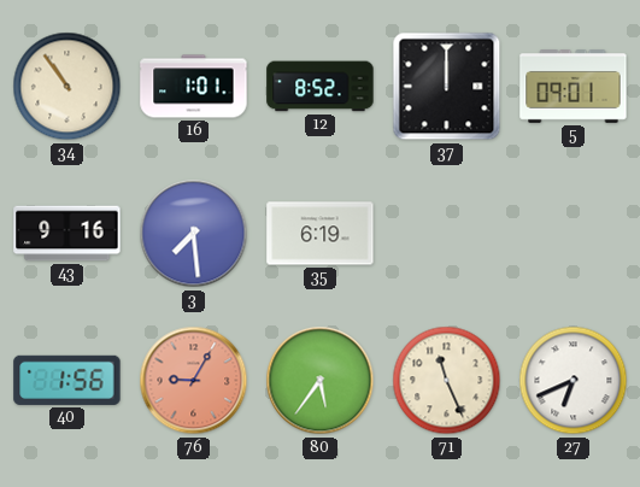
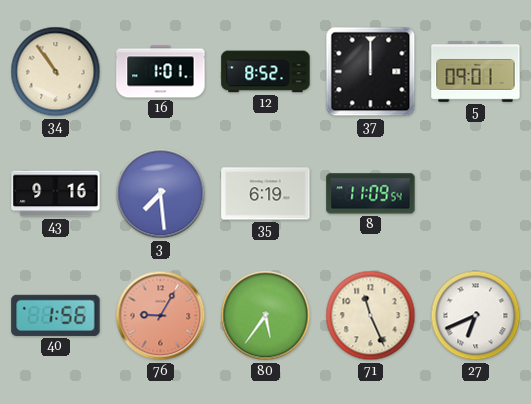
8: none -> 11:09
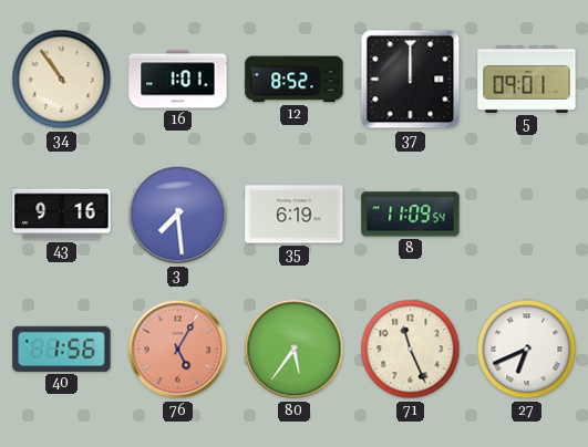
76: 9:05 -> 5:05
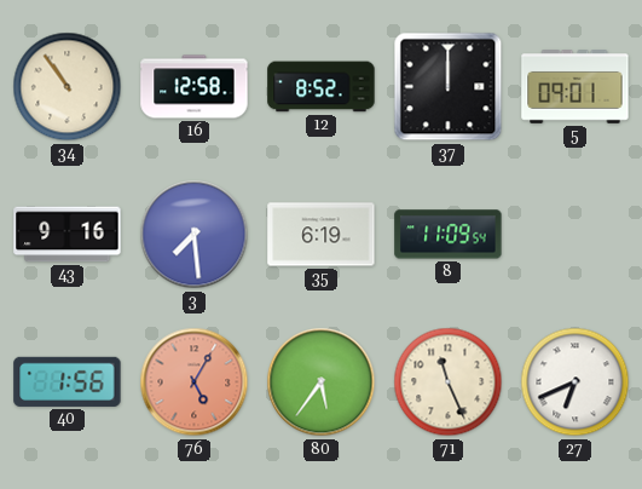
16: 1:01 -> 12:58
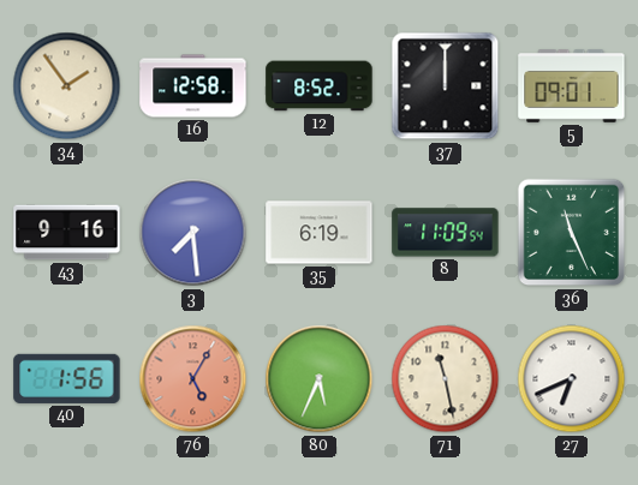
34: 10:54 -> 1:54
36: none -> 11:26
80: 5:36 -> 5:34
71: 11:26 -> 11:28
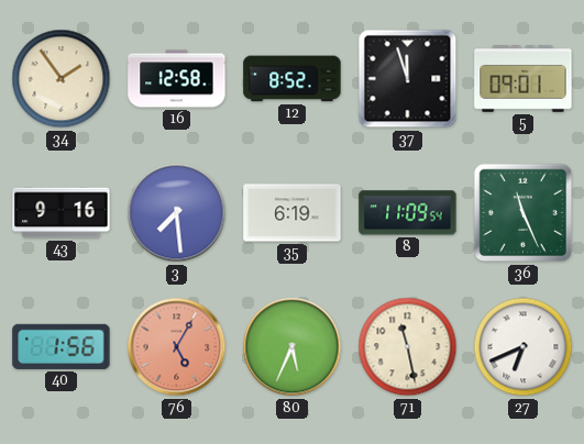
37: 12:00 -> 11:57
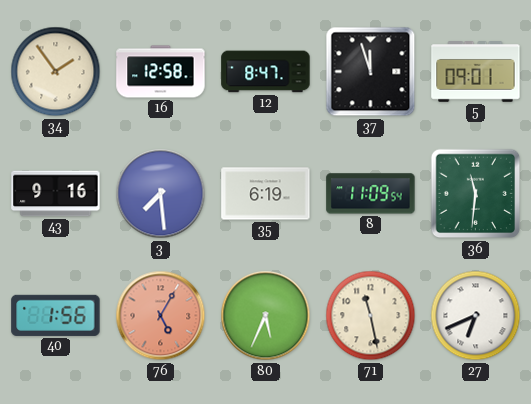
12: 8:52 -> 8:47
36: 11:26 -> 11:31
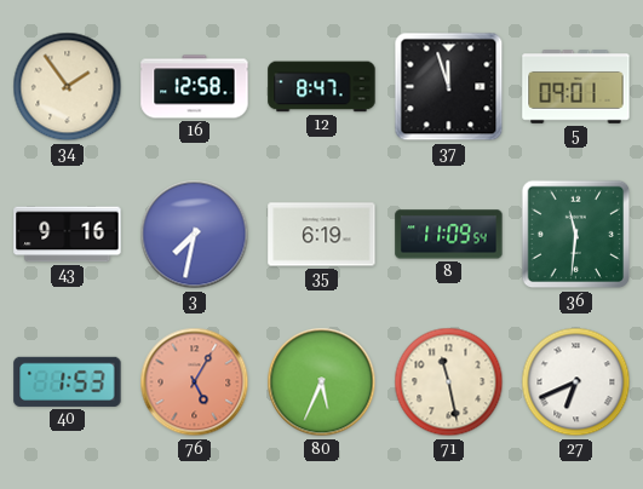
3: 7:29 -> 7:32
40: 1:56 -> 1:53
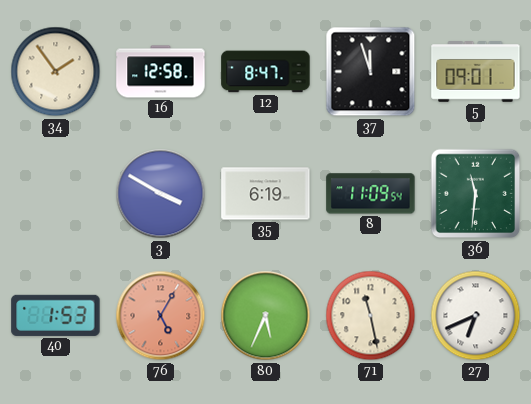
43: 9:16 -> none
3: 7:32 -> 3:50
